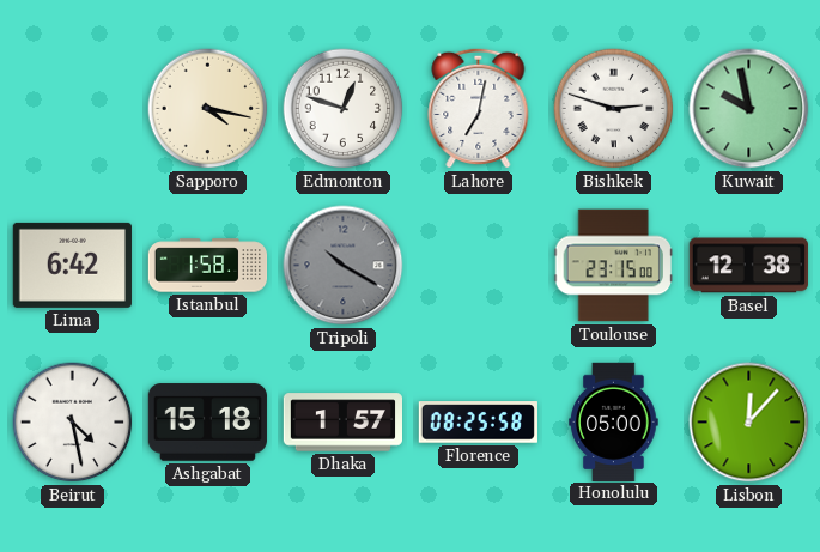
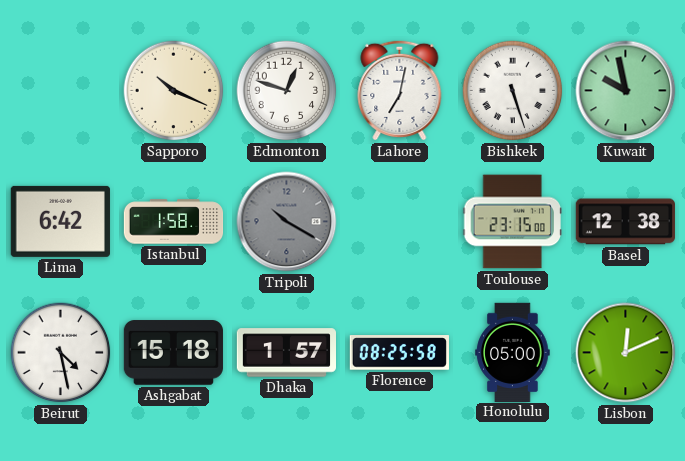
Sapporo: 4:17 -> 10:19
Bishkek: 2:48 -> 5:27
Lisbon: 12:07 -> 12:11
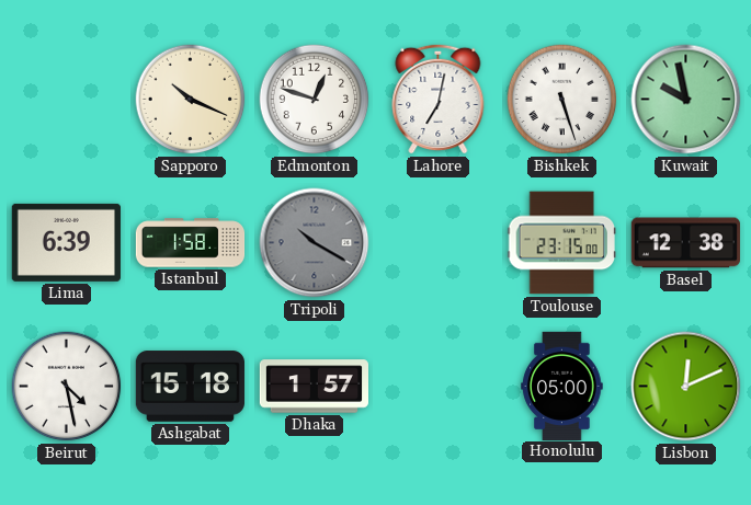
Lima: 6:42 -> 6:39
Florence: 08:25 -> none
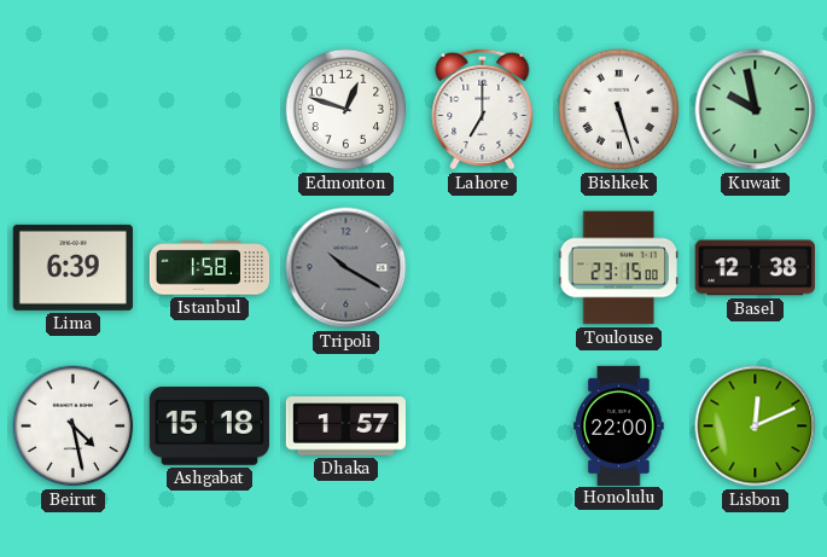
Sapporo: 10:19 -> none
Lahore: 7:02 -> 7:00
Honolulu: 05:00 -> 22:00
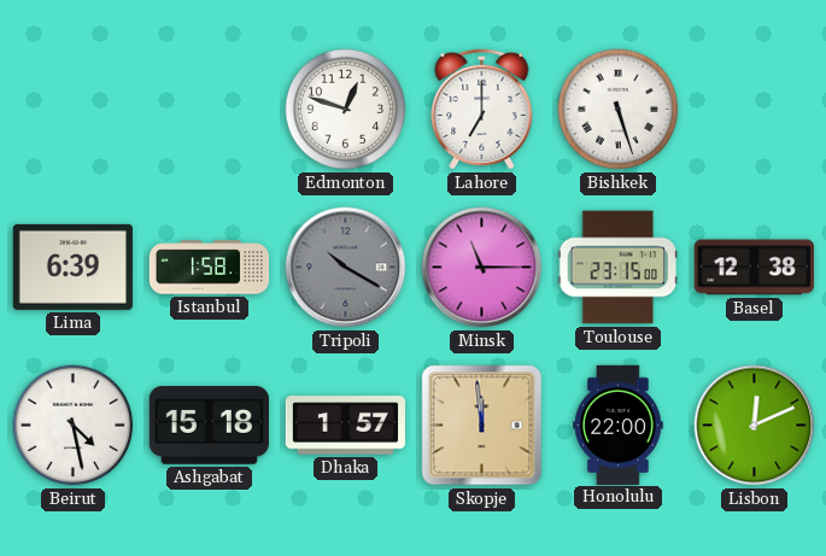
Kuwait: 9:58 -> none
Minsk: none -> 11:15
Skopje: none -> 11:59
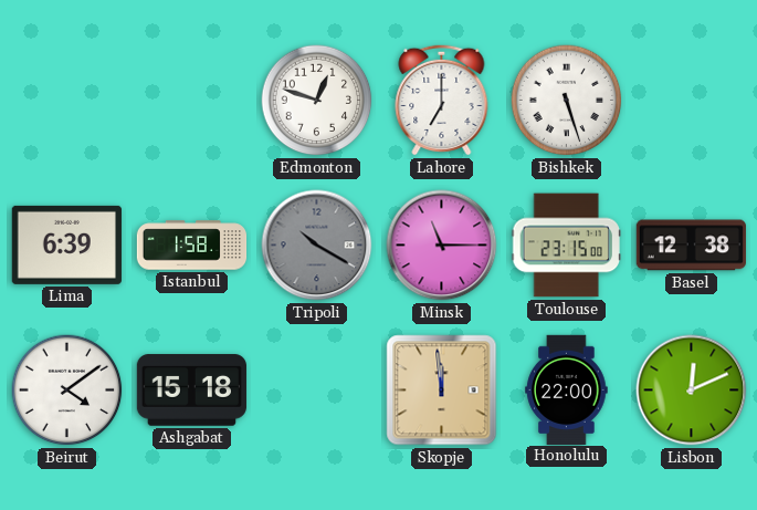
Beirut: 4:28 -> 4:09
Dhaka: 1:57 -> none
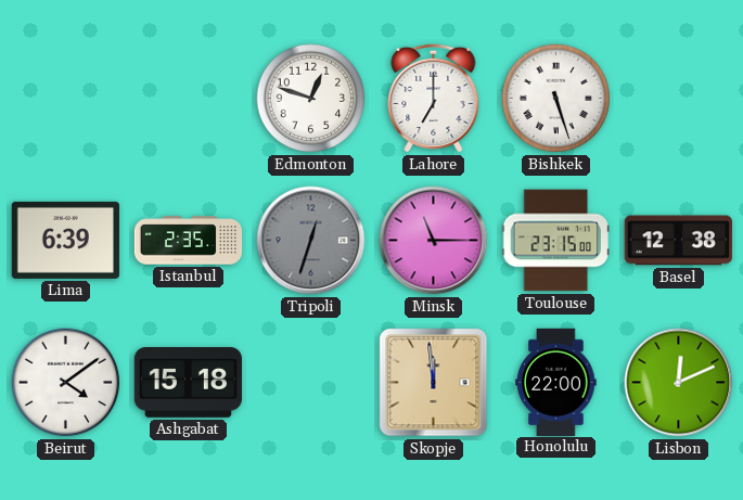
Istanbul: 1:58 -> 2:35
Tripoli: 10:20 -> 12:33
